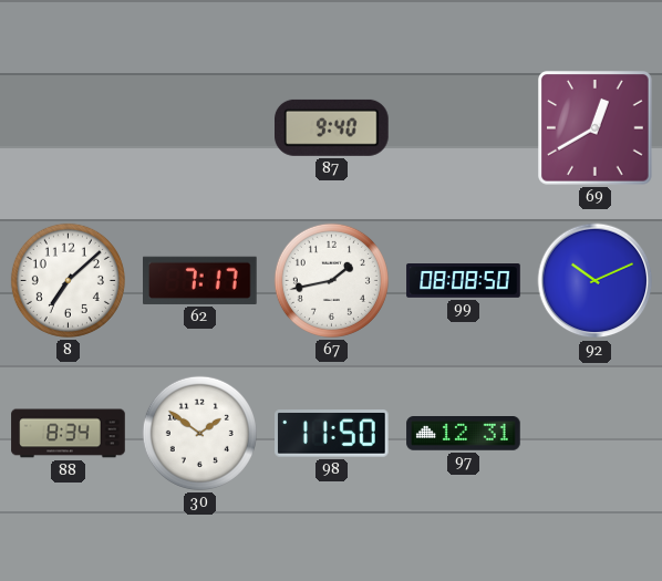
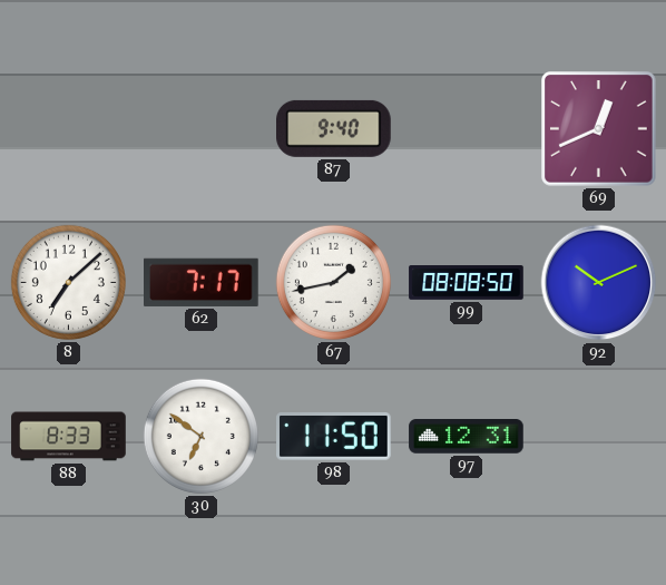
69: 12:40 -> 12:41
88: 8:34 -> 8:33
30: 1:51 -> 6:51
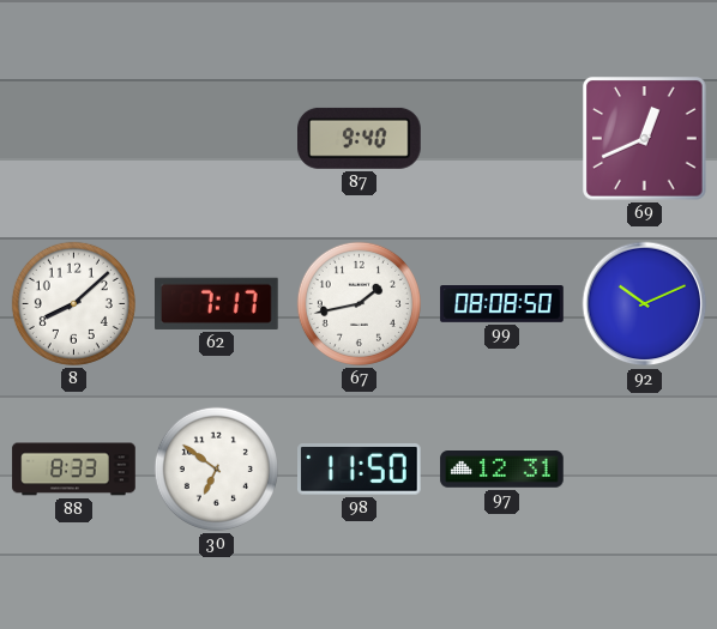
8: 7:08 -> 8:08
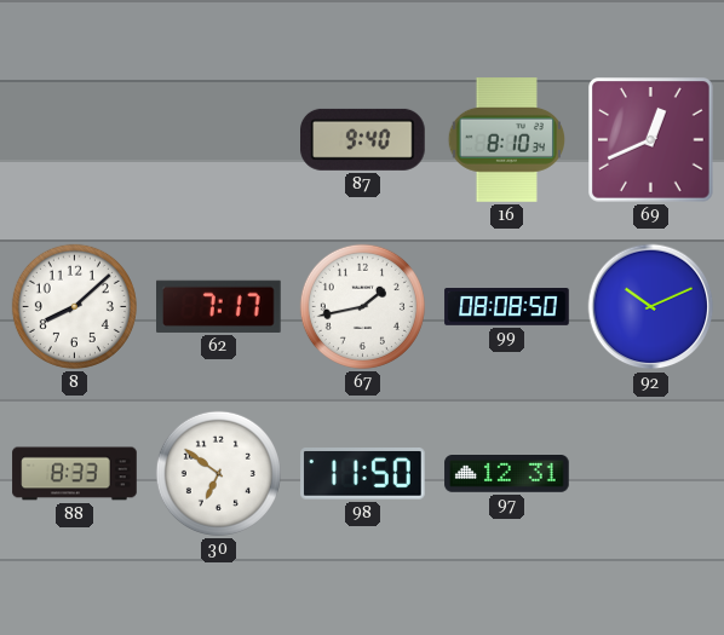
16: none -> 8:10
